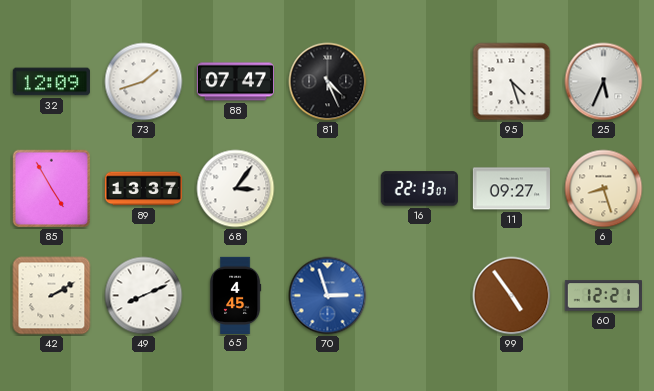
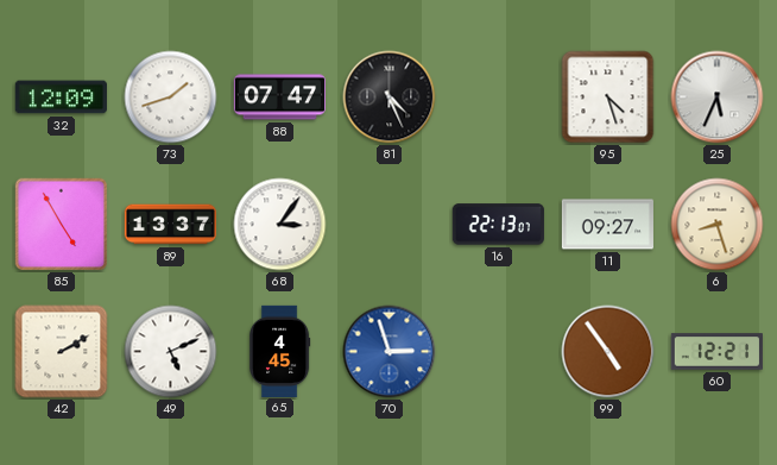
49: 8:11 -> 5:11
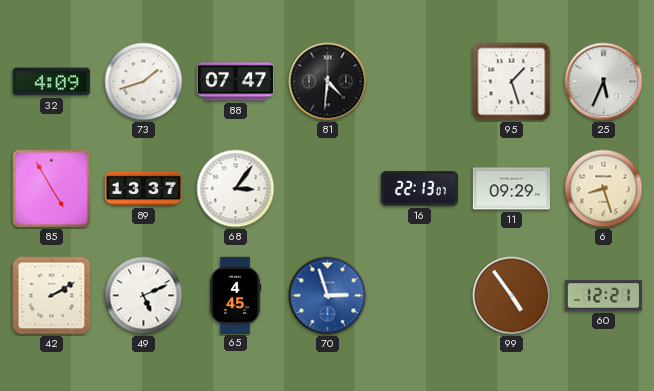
32: 12:09 -> 4:09
81: 4:26 -> 4:31
95: 4:27 -> 1:27
11: 09:27 -> 09:29
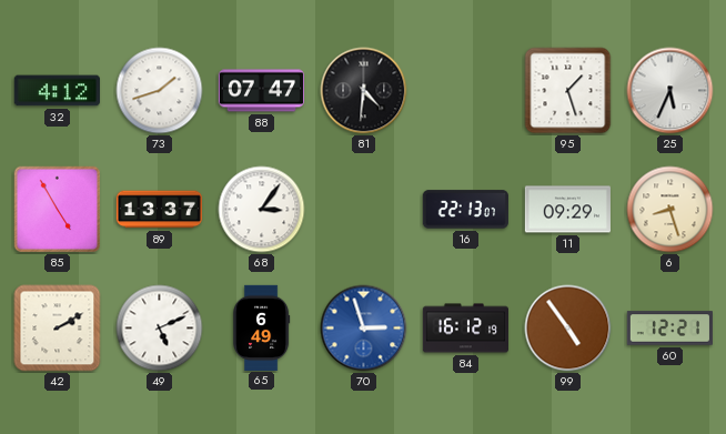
32: 4:09 -> 4:12
65: 4:45 -> 6:49
84: none -> 16:12
